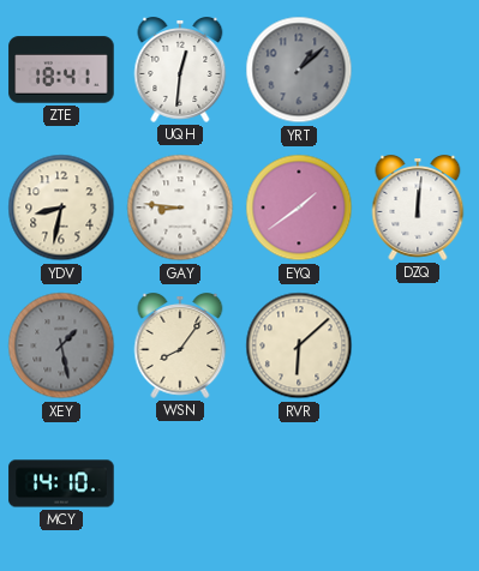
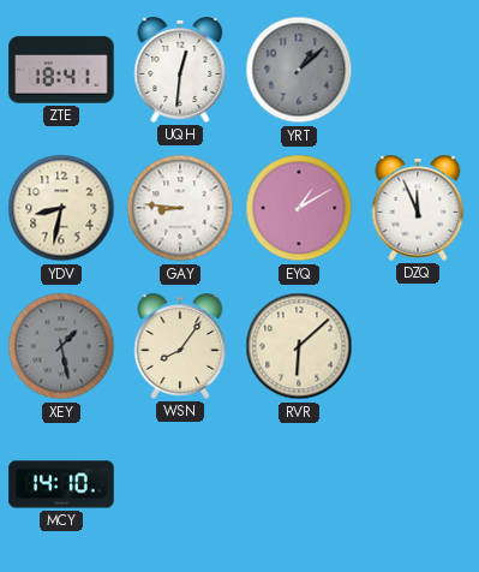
EYQ: 1:39 -> 1:10
DZQ: 12:01 -> 11:56
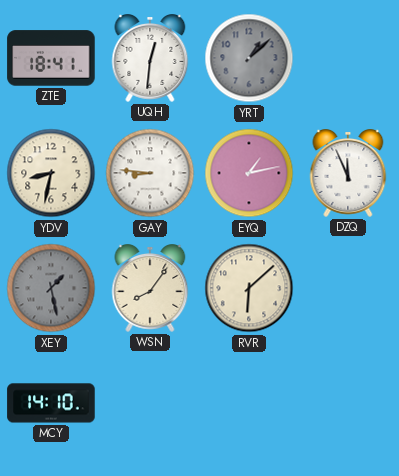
EYQ: 1:10 -> 1:13
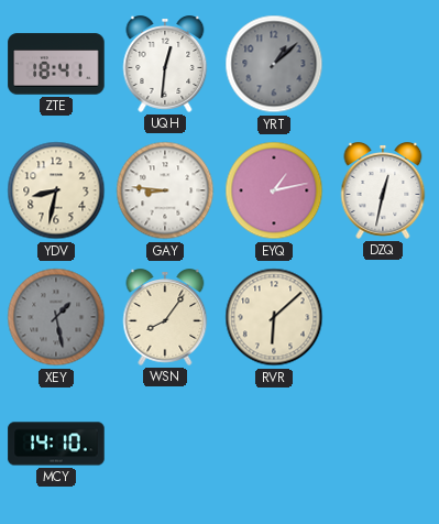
DZQ: 11:56 -> 12:32
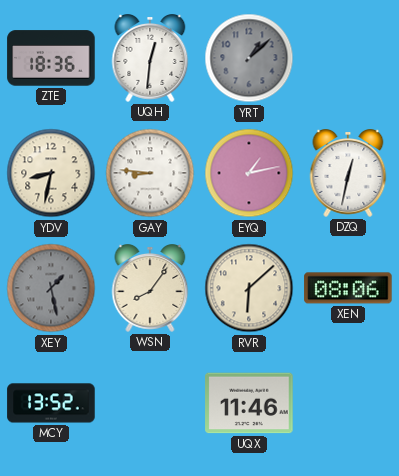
ZTE: 18:41 -> 18:36
XEN: none -> 08:06
MCY: 14:10 -> 13:52
UQX: none -> 11:46
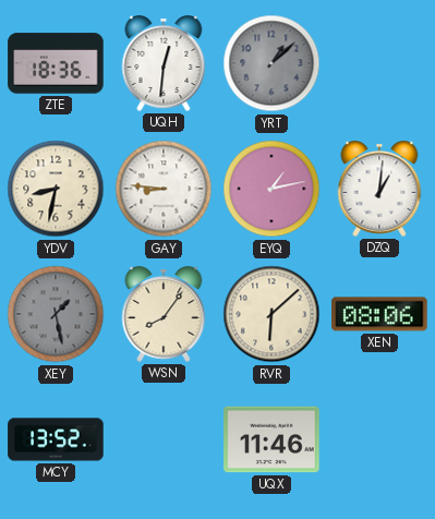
DZQ: 12:32 -> 1:01
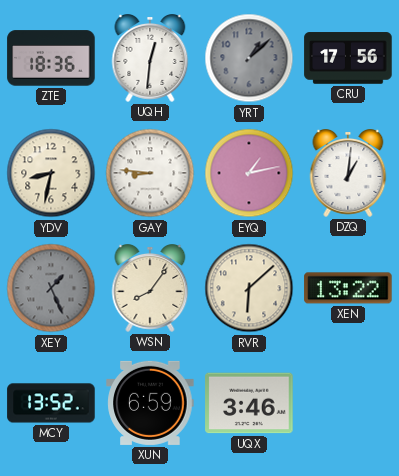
CRU: none -> 17:56
XEY: 1:28 -> 1:26
XEN: 08:06 -> 13:22
XUN: none -> 6:59
UQX: 11:46 -> 3:46
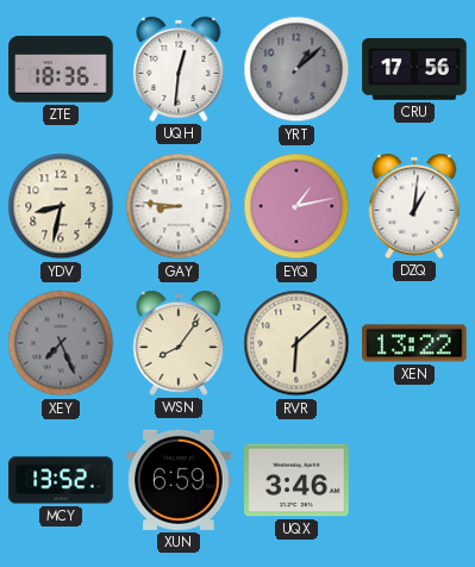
XEY: 1:26 -> 7:26
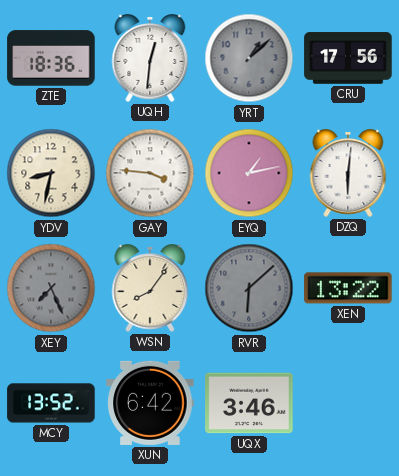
GAY: 8:46 -> 3:46
DZQ: 1:01 -> 6:01
RVR dial: cream -> grey
XUN: 6:59 -> 6:42
